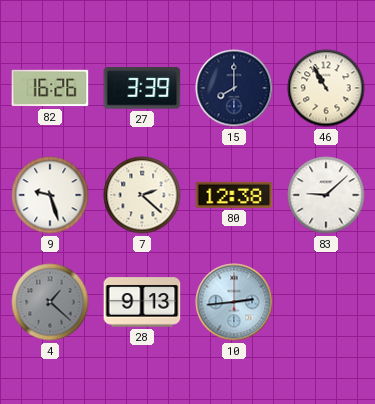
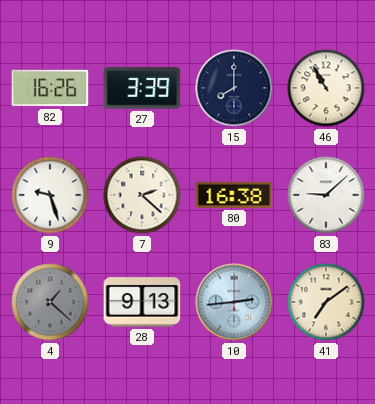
80: 12:38 -> 16:38
41: none -> 7:09
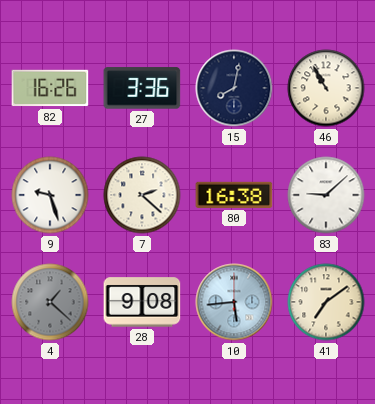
27: 3:39 -> 3:36
15: 8:00 -> 8:02
28: 9:13 -> 9:08
10: 2:44 -> 5:44
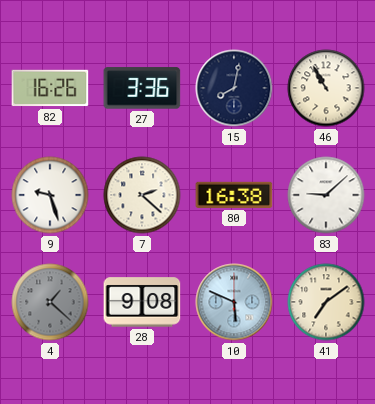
10: 5:44 -> 5:49
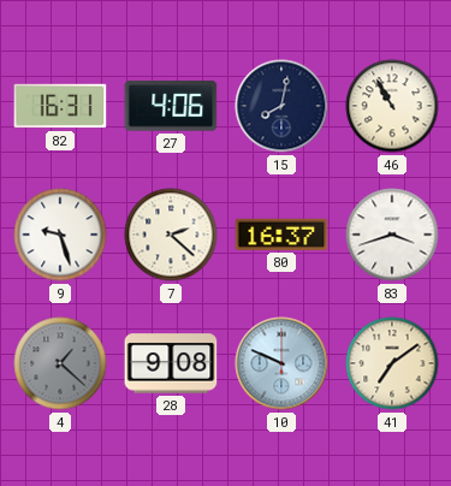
82: 16:26 -> 16:31
27: 3:36 -> 4:06
80: 16:38 -> 16:37
83: 9:08 -> 3:42
10: 5:49 -> 9:49
